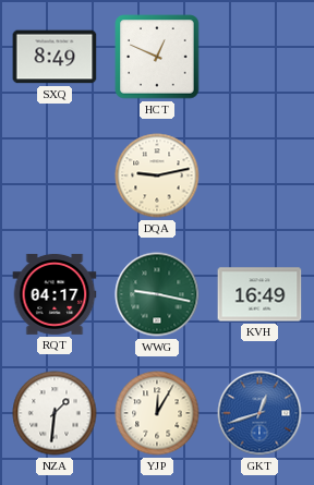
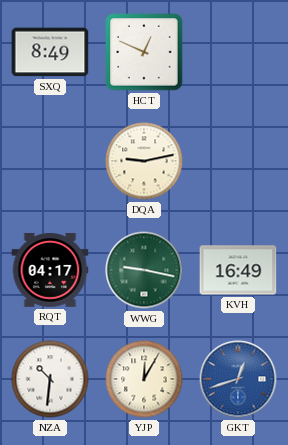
NZA: 1:31 -> 10:31
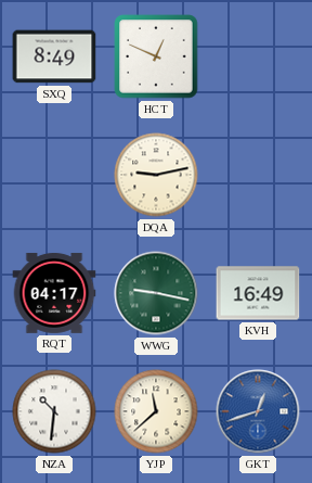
YJP: 12:05 -> 11:38
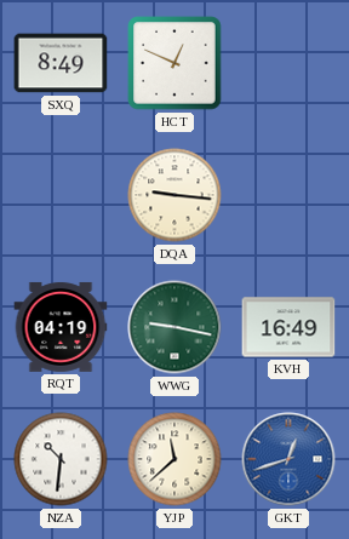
DQA: 9:13 -> 9:16
RQT: 04:17 -> 04:19
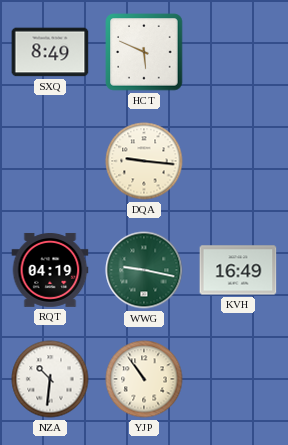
HCT: 12:49 -> 5:49
YJP: 11:38 -> 10:54
GKT: 12:42 -> none
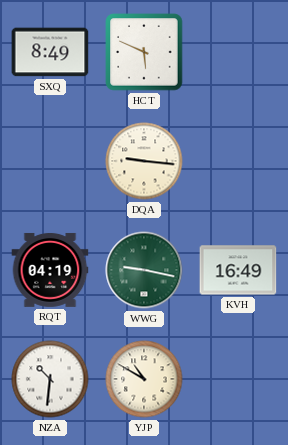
YJP: 10:54 -> 10:50
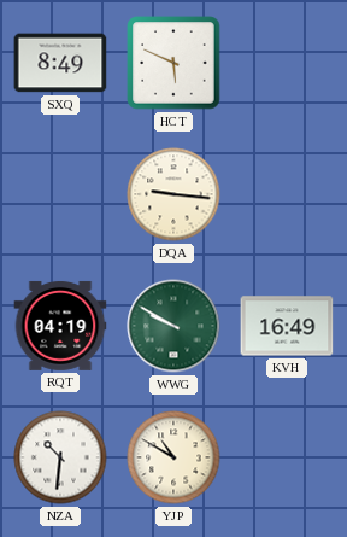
WWG: 9:17 -> 9:50
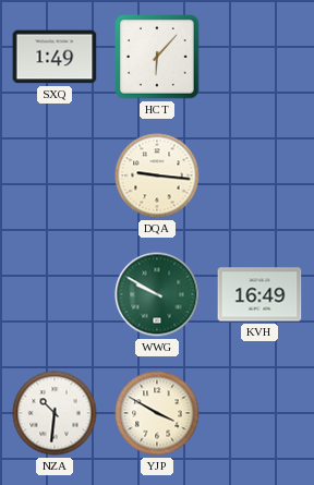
SXQ: 8:49 -> 1:49
HCT: 5:49 -> 6:07
RQT: 04:19 -> none
YJP: 10:50 -> 3:50
